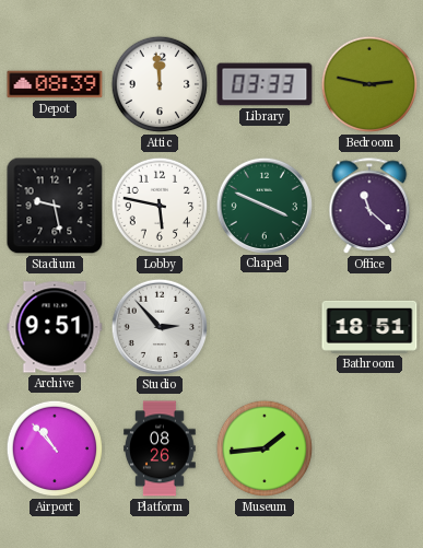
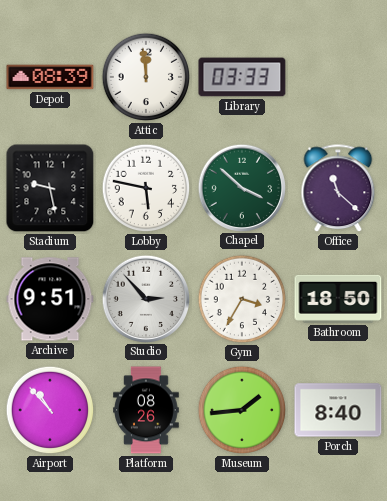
Bedroom: 2:47 -> none
Chapel: 3:49 -> 3:52
Gym: none -> 3:35
Bathroom: 18:51 -> 18:50
Porch: none -> 8:40
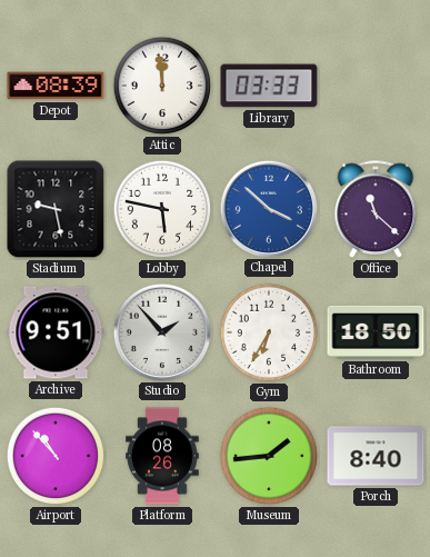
Chapel dial: green -> blue
Studio: 2:53 -> 1:53
Gym: 3:35 -> 6:35
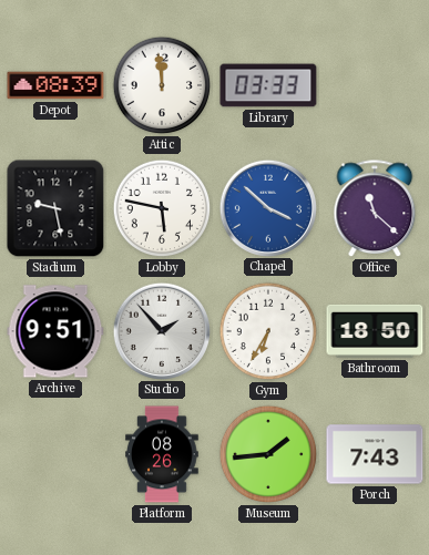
Airport: 10:53 -> none
Porch: 8:40 -> 7:43
